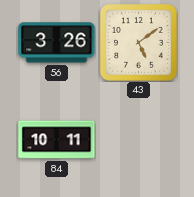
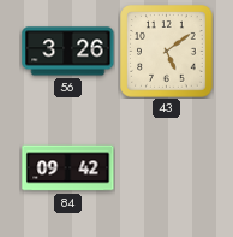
84: 10:11 -> 09:42
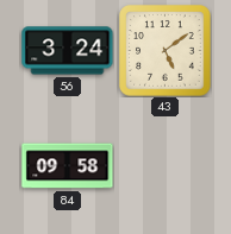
56: 3:26 -> 3:24
84: 09:42 -> 09:58
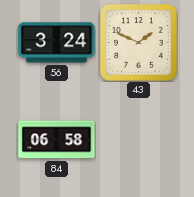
43: 5:09 -> 1:49
84: 09:58 -> 06:58
